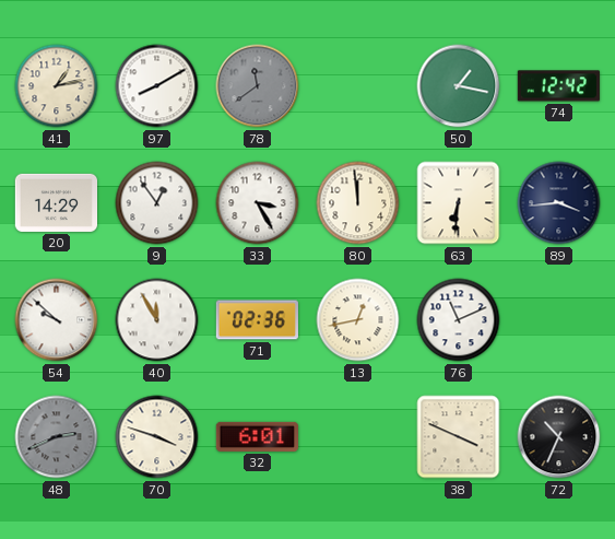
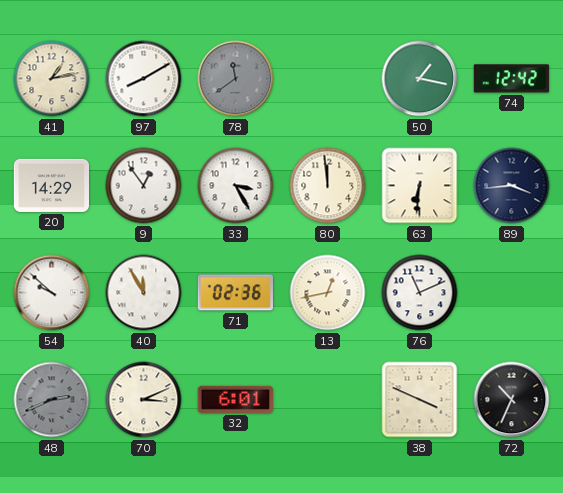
70: 3:48 -> 3:11
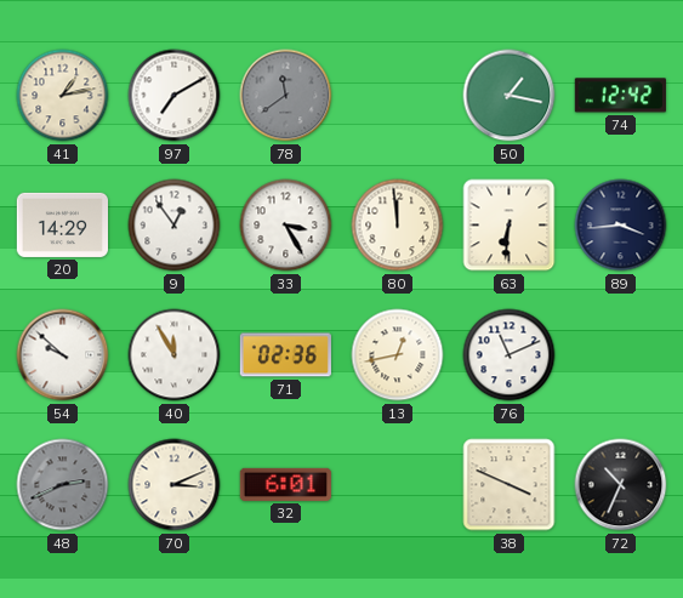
97: 8:10 -> 7:10
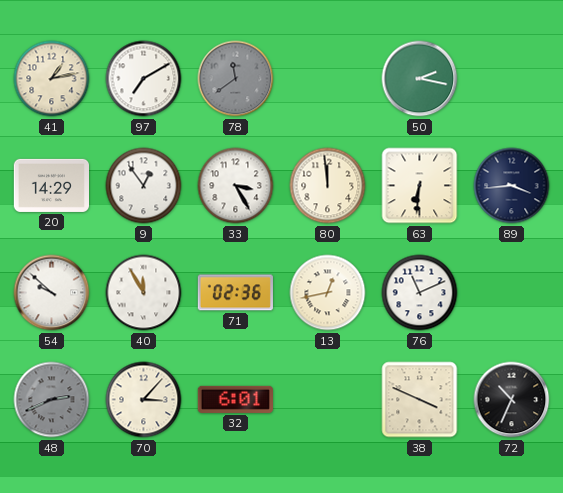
50: 1:17 -> 2:17
74: 12:42 -> none
70: 3:11 -> 3:07
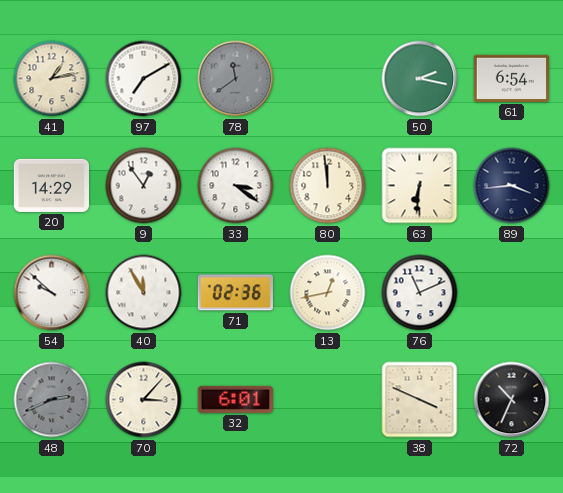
61: none -> 6:54
33: 3:25 -> 3:21
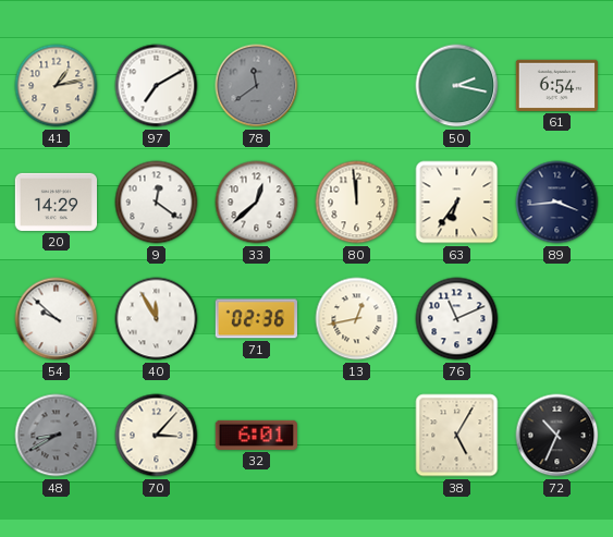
9: 12:54 -> 12:21
33: 3:21 -> 12:38
63: 6:31 -> 6:36
48: 2:41 -> 8:40
38: 3:49 -> 5:05
